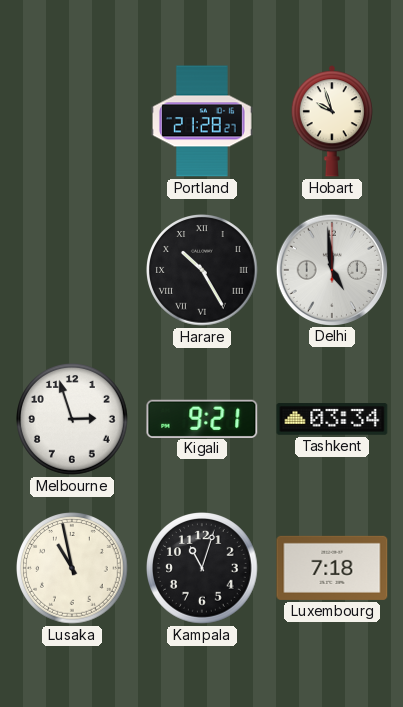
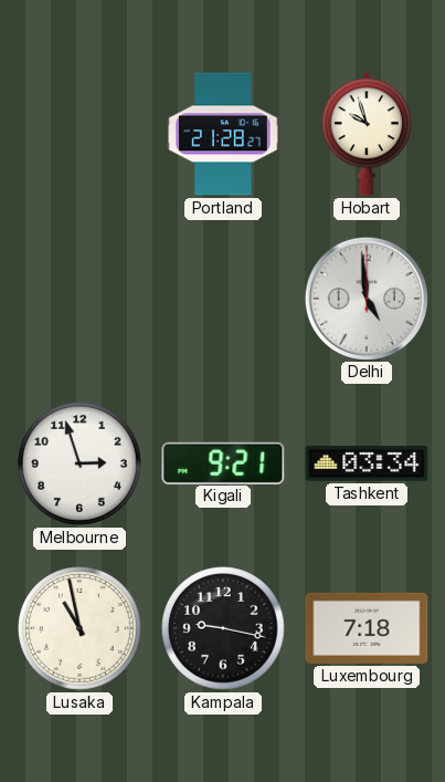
Harare: 10:25 -> none
Kampala: 11:03 -> 9:17
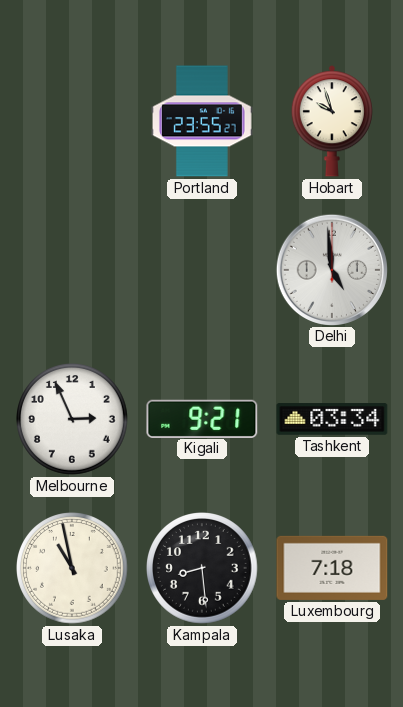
Portland: 21:28 -> 23:55
Melbourne: 2:57 -> 2:56
Kampala: 9:17 -> 8:29
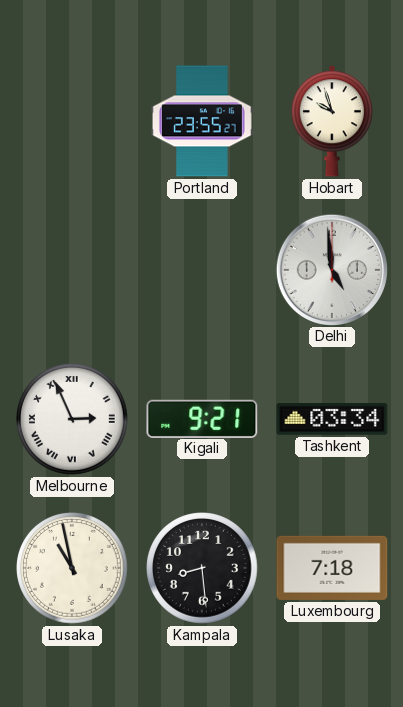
Melbourne numerals: Arabic -> Roman
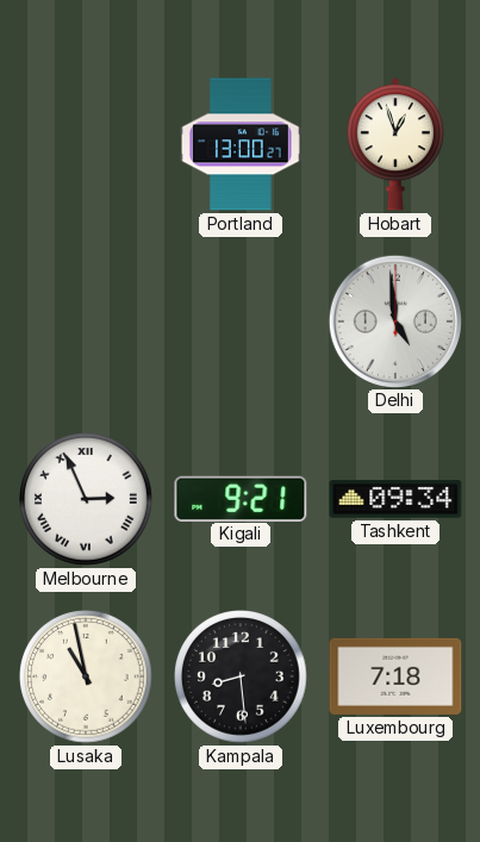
Portland: 23:55 -> 13:00
Hobart: 9:57 -> 12:57
Tashkent: 03:34 -> 09:34
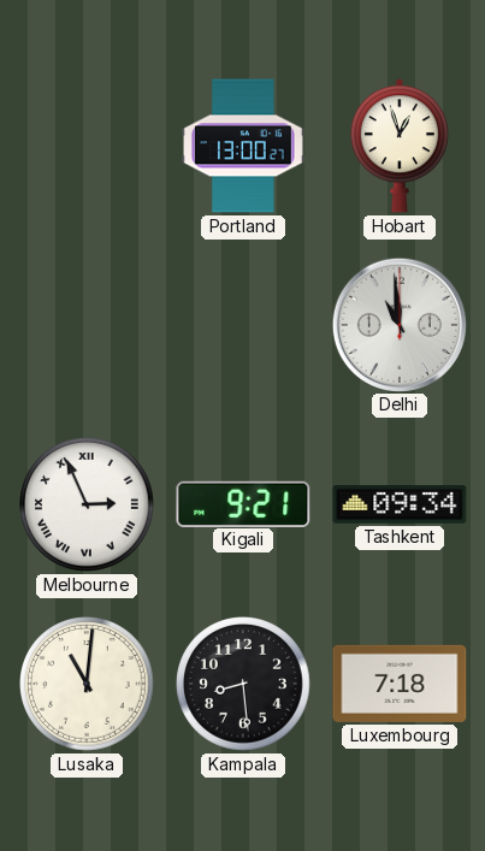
Delhi: 4:59 -> 10:59
Lusaka: 10:58 -> 11:01
